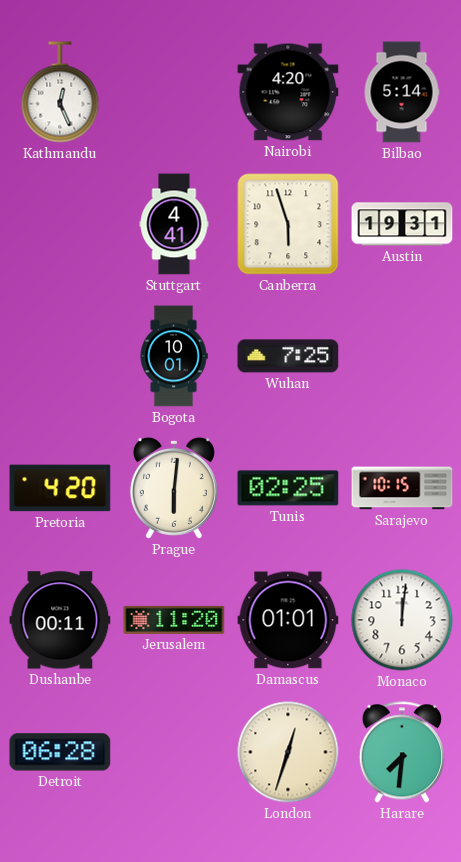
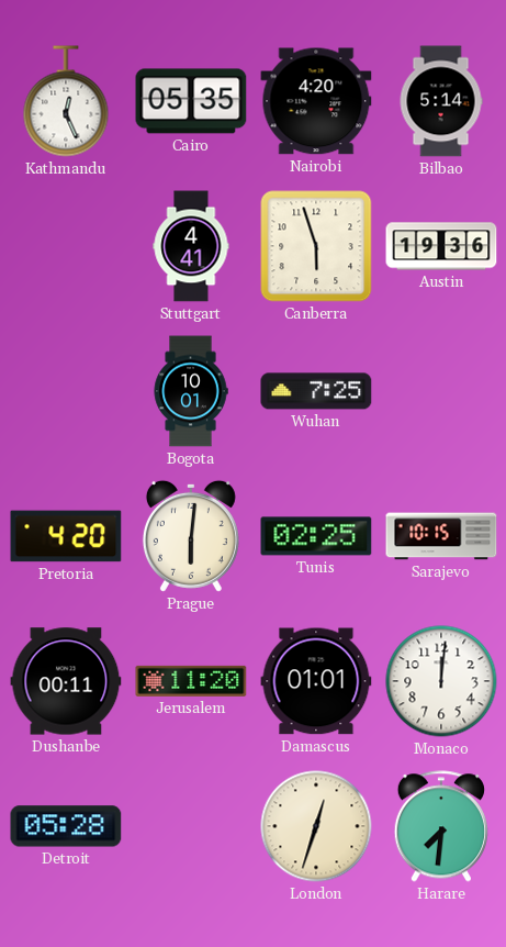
Cairo: none -> 05:35
Austin: 19:31 -> 19:36
Detroit: 06:28 -> 05:28
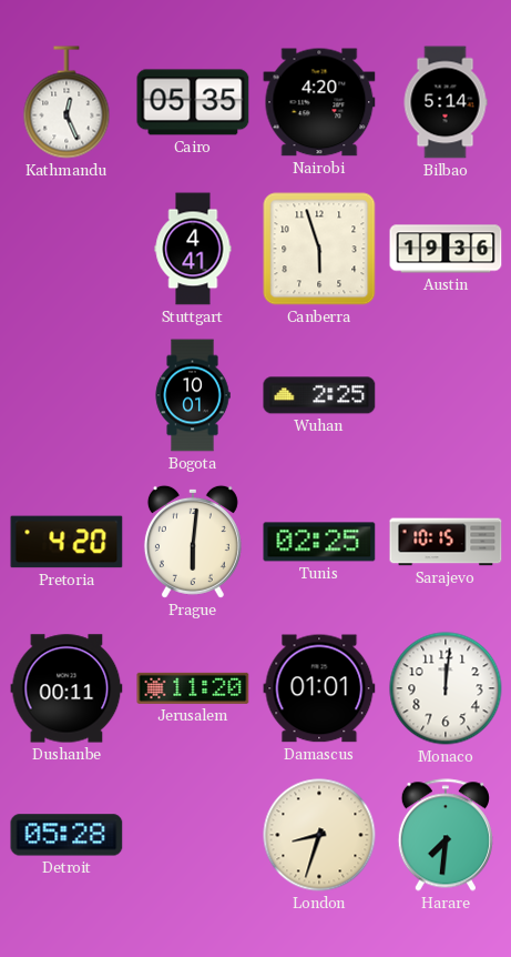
Wuhan: 7:25 -> 2:25
London: 12:33 -> 8:33
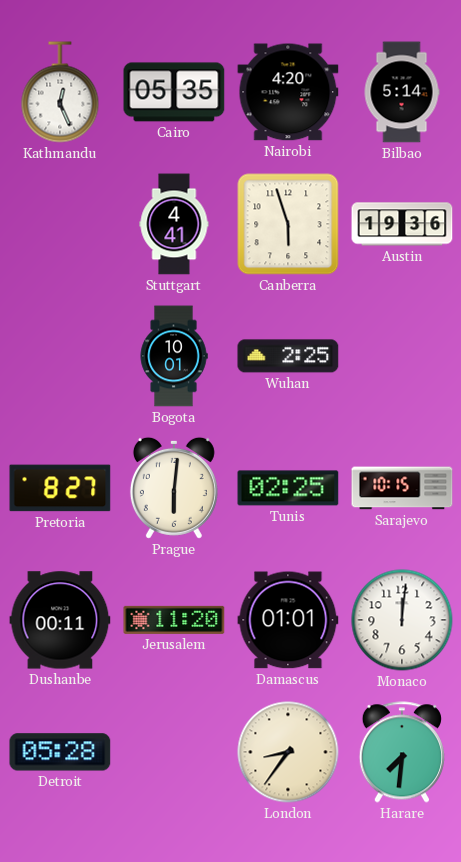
Pretoria: 4:20 -> 8:27
London: 8:33 -> 8:36
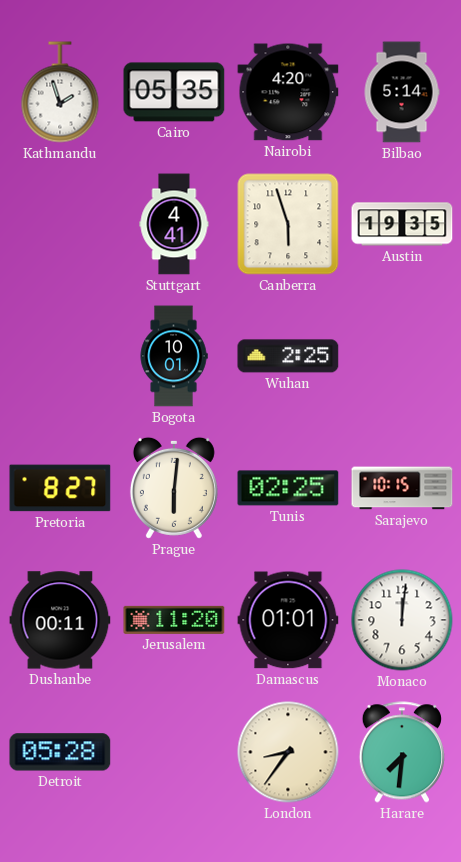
Kathmandu: 12:26 -> 1:57
Austin: 19:36 -> 19:35
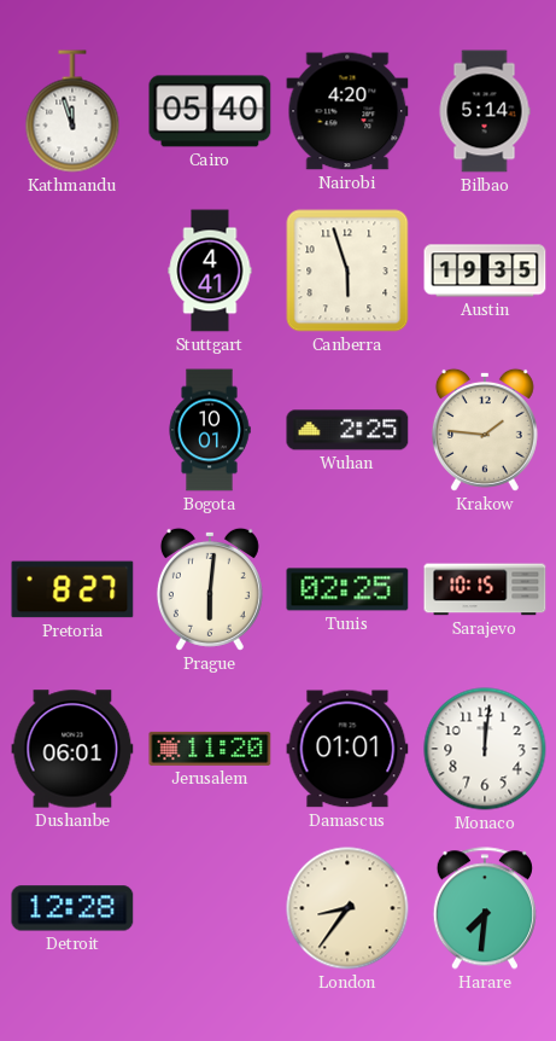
Kathmandu: 1:57 -> 11:57
Cairo: 05:35 -> 05:40
Krakow: none -> 1:46
Dushanbe: 00:11 -> 06:01
Detroit: 05:28 -> 12:28
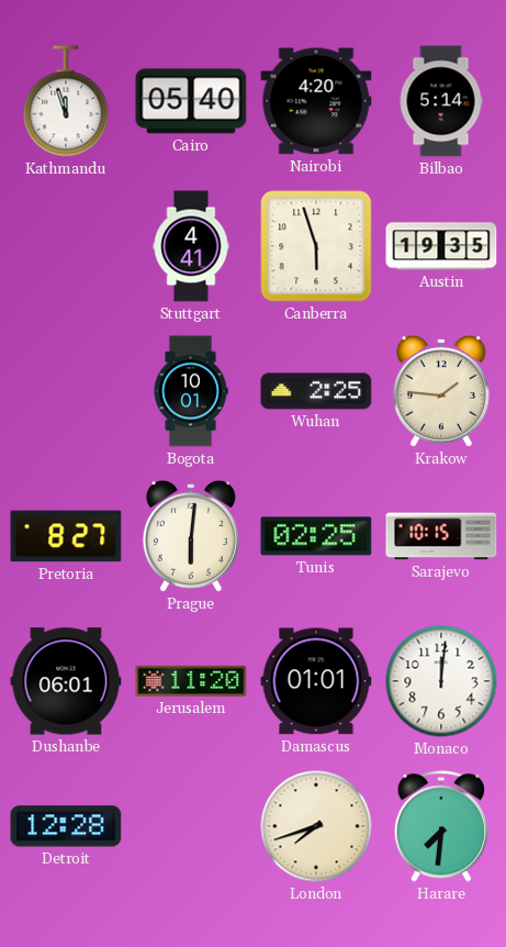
London: 8:36 -> 7:42
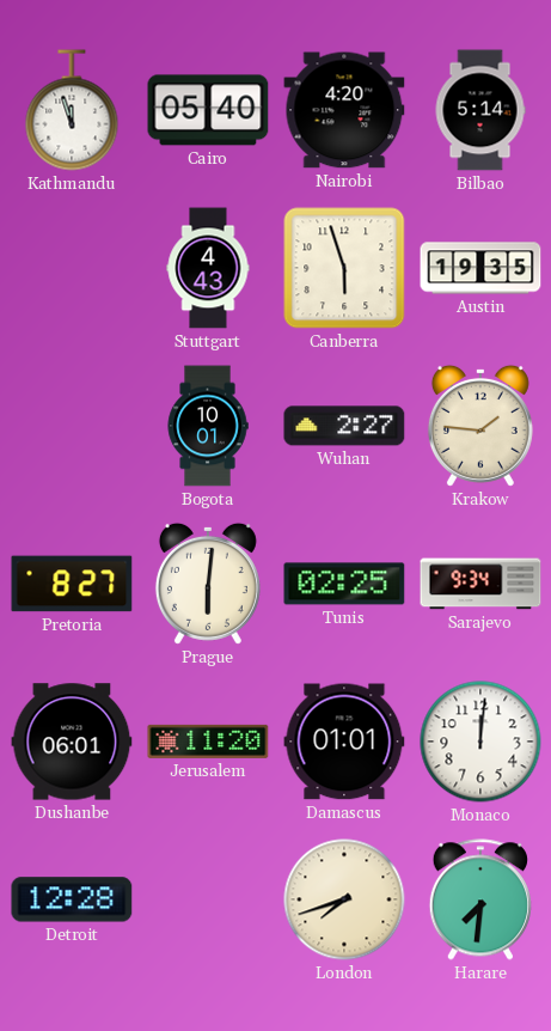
Stuttgart: 4:41 -> 4:43
Wuhan: 2:25 -> 2:27
Sarajevo: 10:15 -> 9:34
